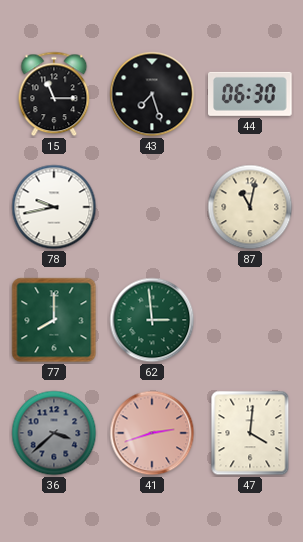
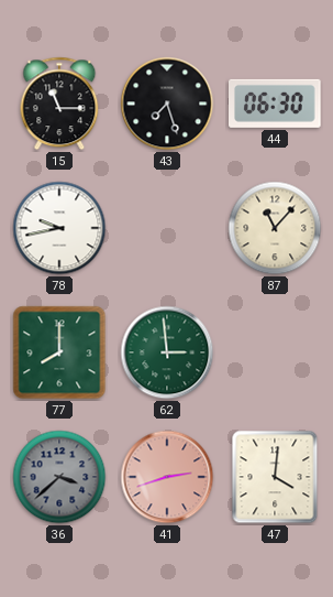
87: 11:02 -> 11:07
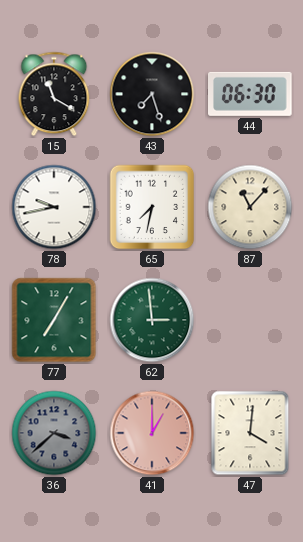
15: 11:15 -> 11:20
65: none -> 7:32
77: 8:00 -> 7:05
41: 2:42 -> 1:00
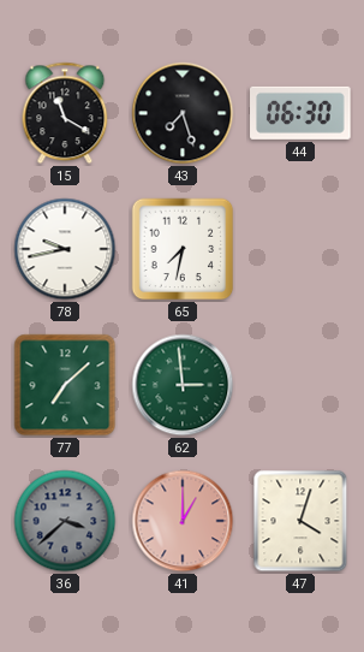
87: 11:07 -> none
77: 7:05 -> 7:08
47: 4:01 -> 4:03
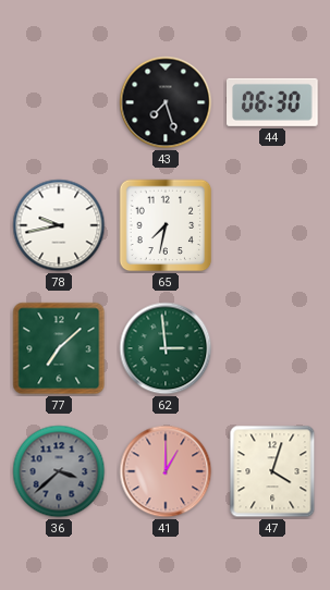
15: 11:20 -> none
